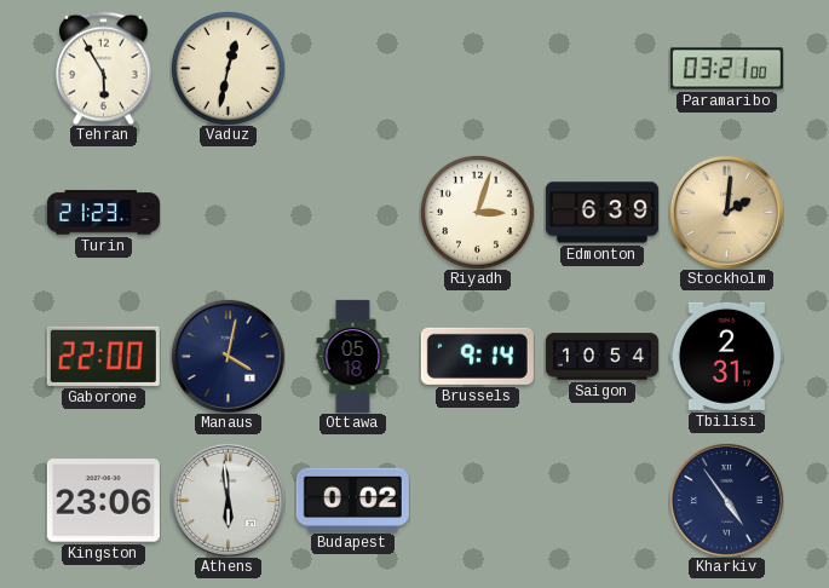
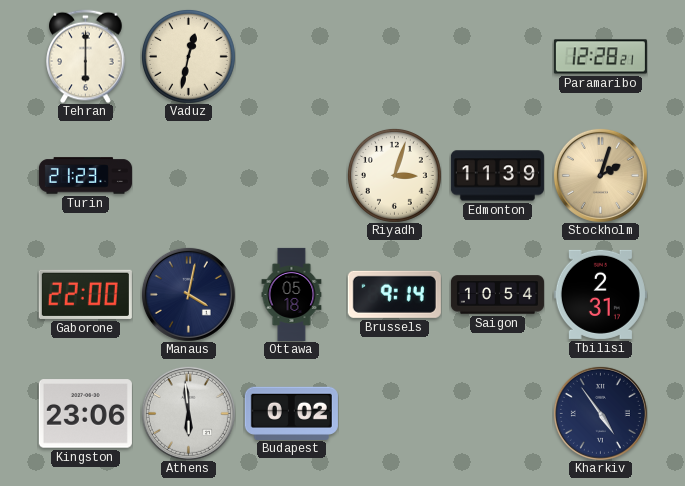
Tehran: 5:55 -> 6:00
Paramaribo: 03:21 -> 12:28
Edmonton: 6:39 -> 11:39
Stockholm: 2:01 -> 2:03
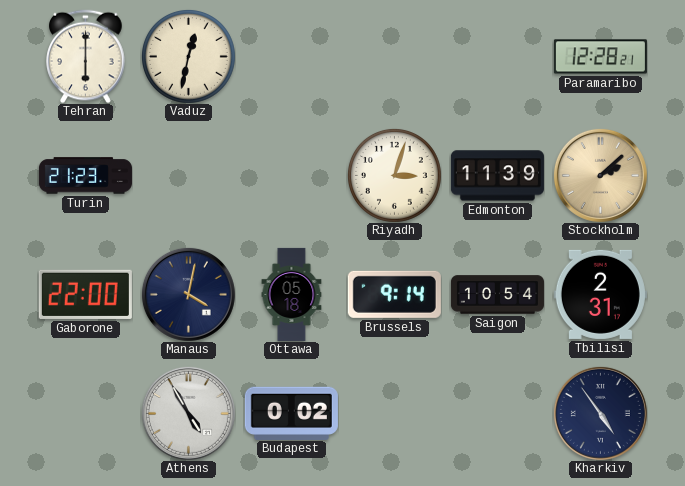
Stockholm: 2:03 -> 2:08
Kingston: 23:06 -> none
Athens: 5:59 -> 4:55
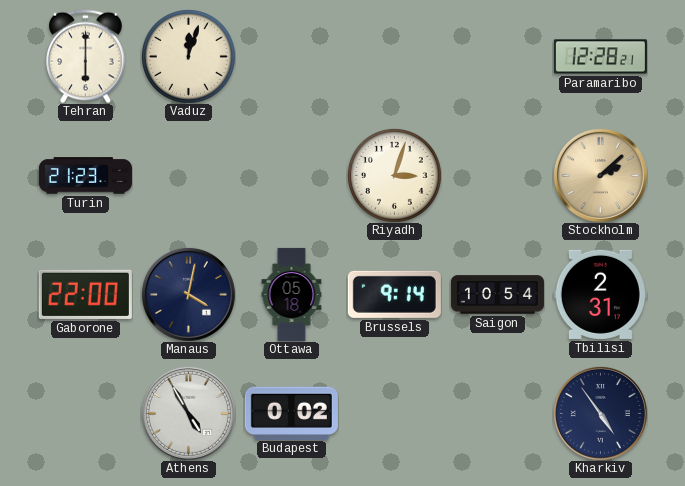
Vaduz: 12:32 -> 12:03
Edmonton: 11:39 -> none
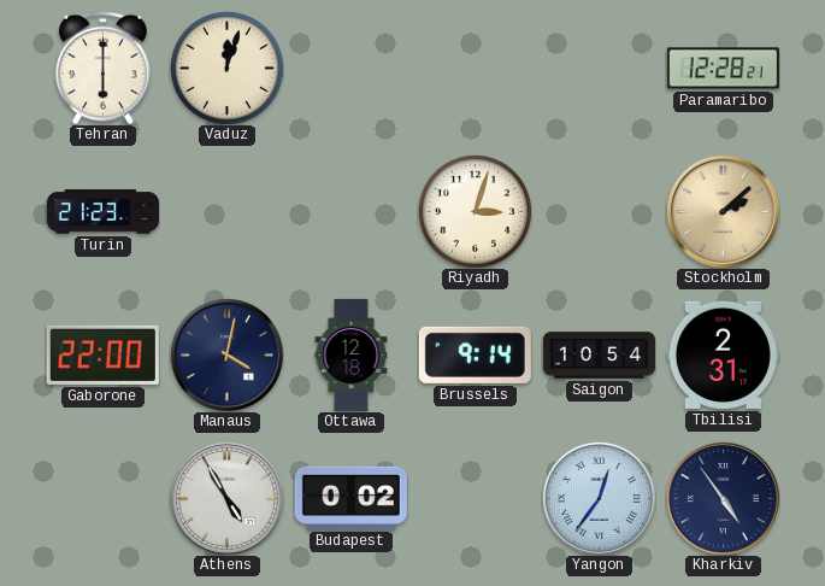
Ottawa: 05:18 -> 12:18
Yangon: none -> 12:36
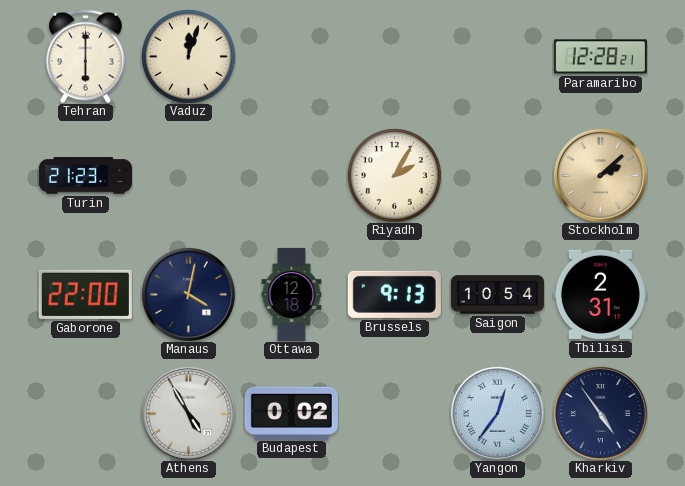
Riyadh: 3:03 -> 2:05
Brussels: 9:14 -> 9:13
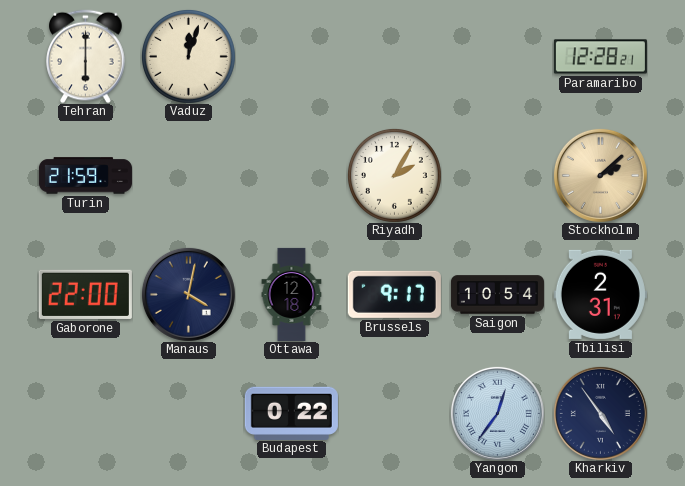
Turin: 21:23 -> 21:59
Brussels: 9:13 -> 9:17
Athens: 4:55 -> none
Budapest: 0:02 -> 0:22
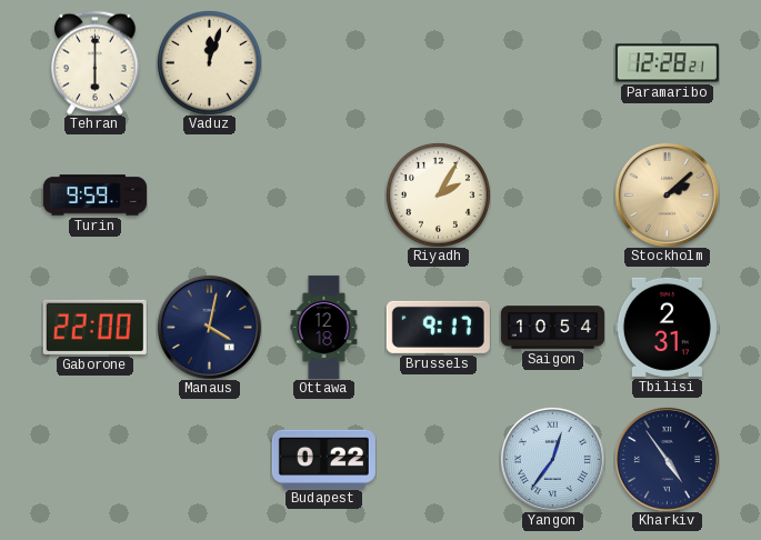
Turin: 21:59 -> 9:59
